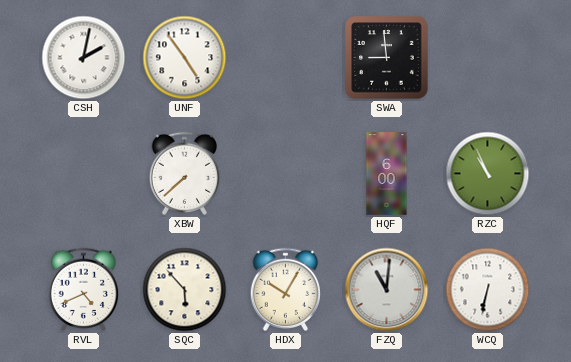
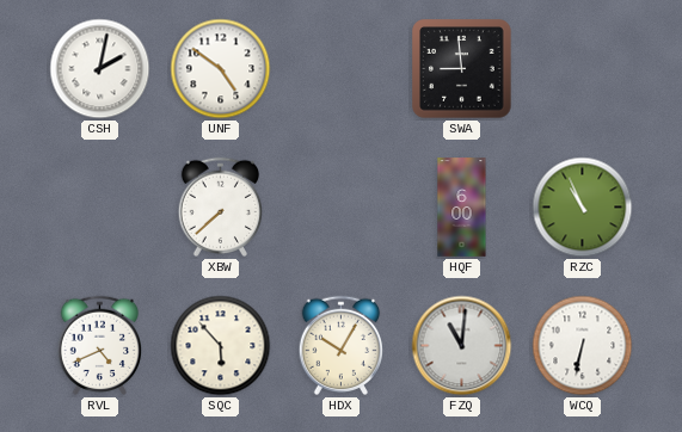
UNF: 4:54 -> 4:51
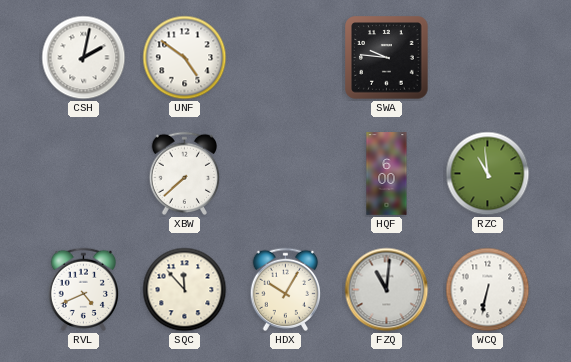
SWA: 8:59 -> 9:46
RZC: 10:56 -> 10:59
SQC: 5:53 -> 11:53
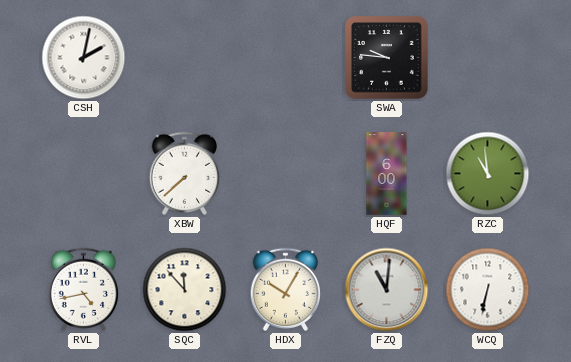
UNF: 4:51 -> none
RVL: 4:41 -> 4:43
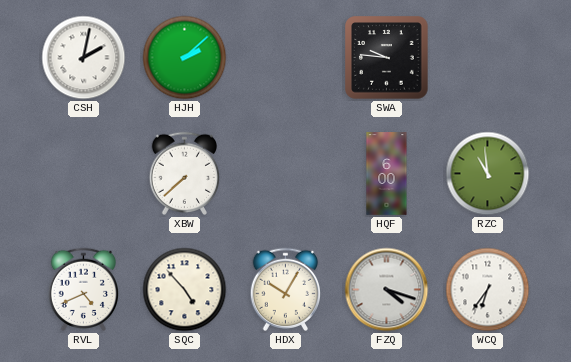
HJH: none -> 2:08
RVL: 4:43 -> 4:41
SQC: 11:53 -> 4:53
FZQ: 11:01 -> 4:18
WCQ: 6:32 -> 6:36
